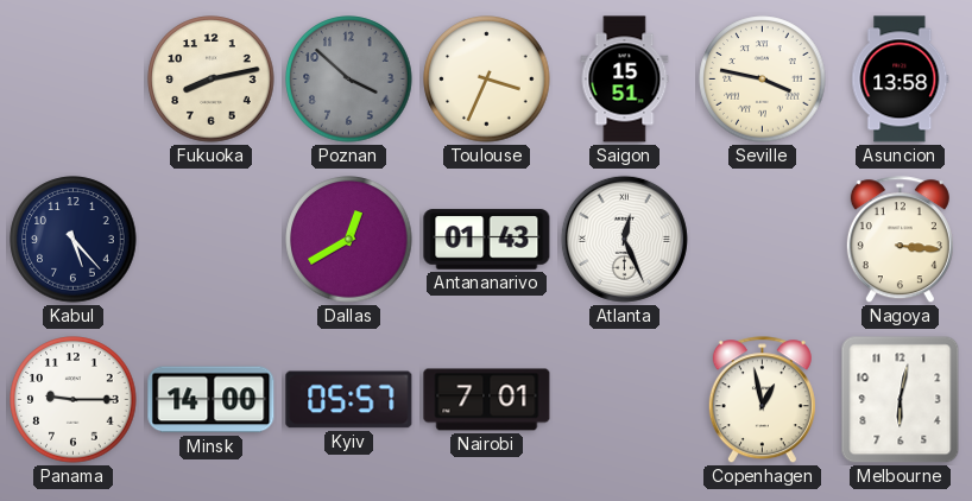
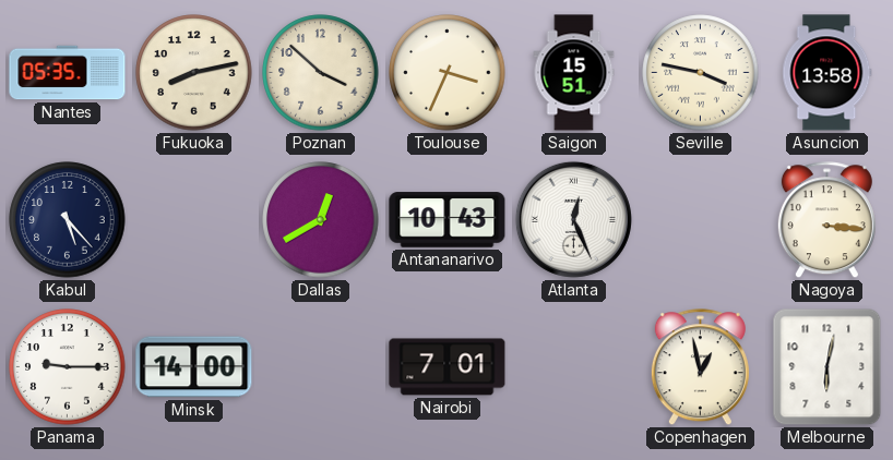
Nantes: none -> 05:35
Poznan dial: grey -> cream
Antananarivo: 01:43 -> 10:43
Kyiv: 05:57 -> none
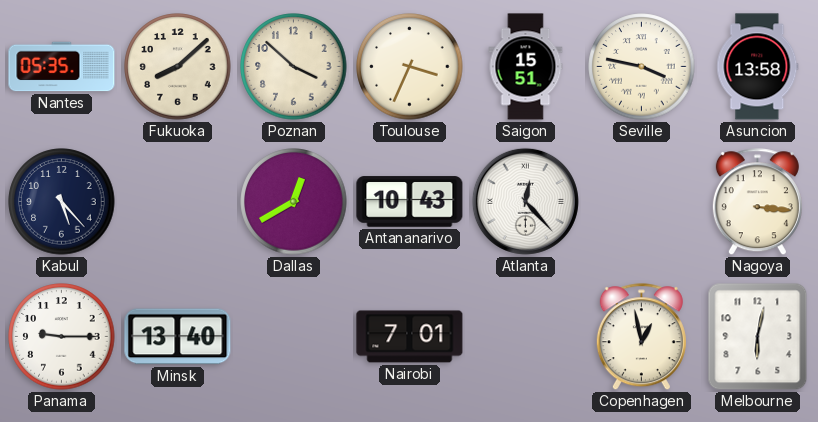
Fukuoka: 8:13 -> 8:08
Atlanta: 12:26 -> 12:23
Minsk: 14:00 -> 13:40
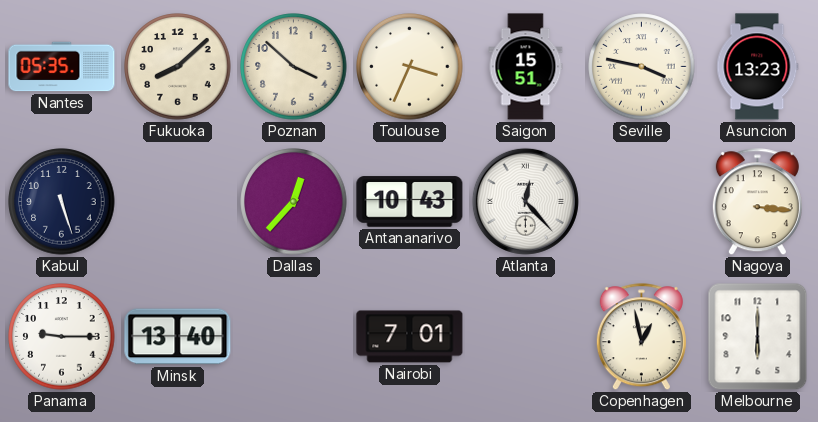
Asuncion: 13:58 -> 13:23
Kabul: 5:23 -> 5:27
Dallas: 12:40 -> 12:37
Melbourne: 6:02 -> 6:00
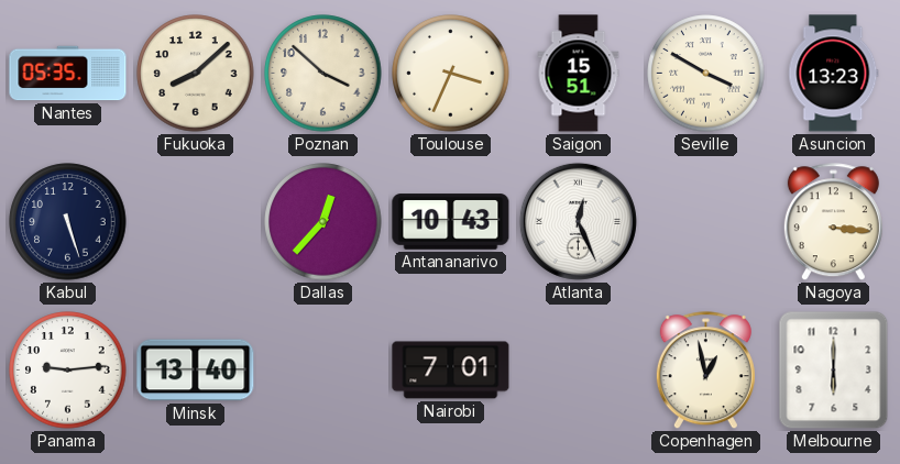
Seville: 3:47 -> 3:50
Atlanta: 12:23 -> 12:26
Panama: 9:15 -> 9:14
